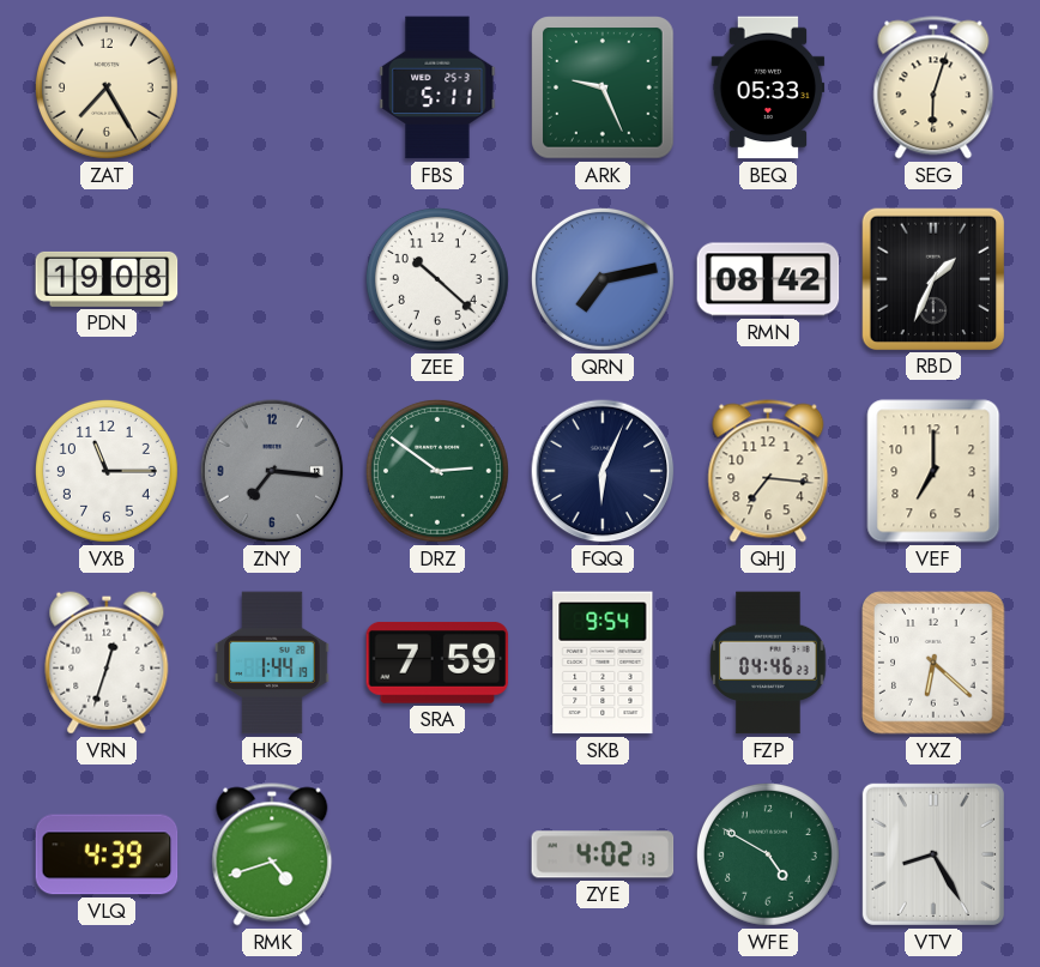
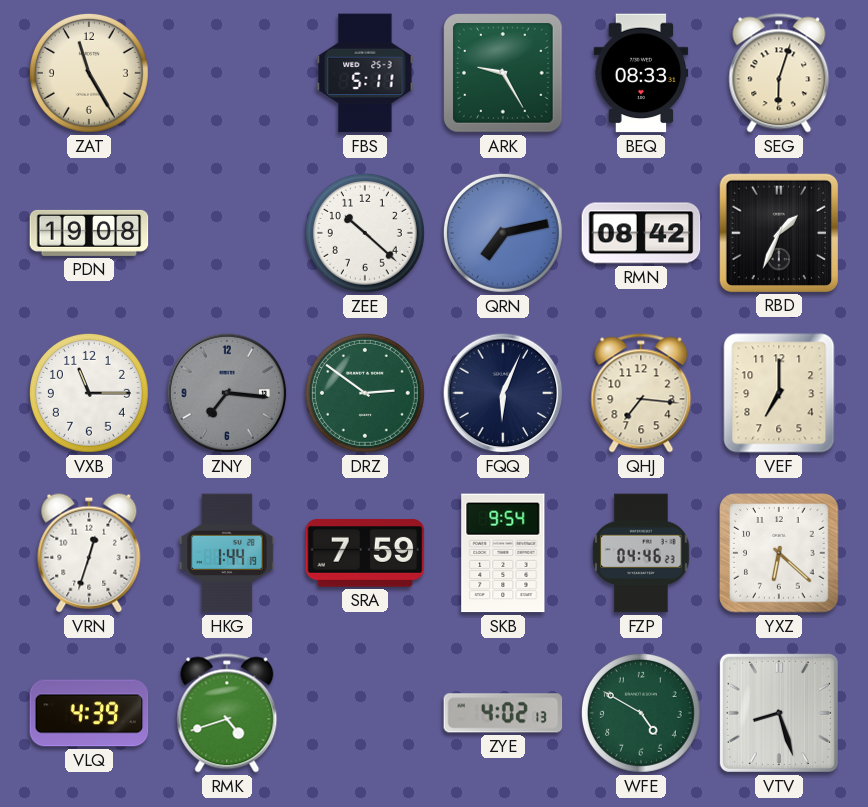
ZAT: 7:25 -> 11:25
ARK: 9:26 -> 9:25
BEQ: 05:33 -> 08:33
VTV: 8:25 -> 8:27
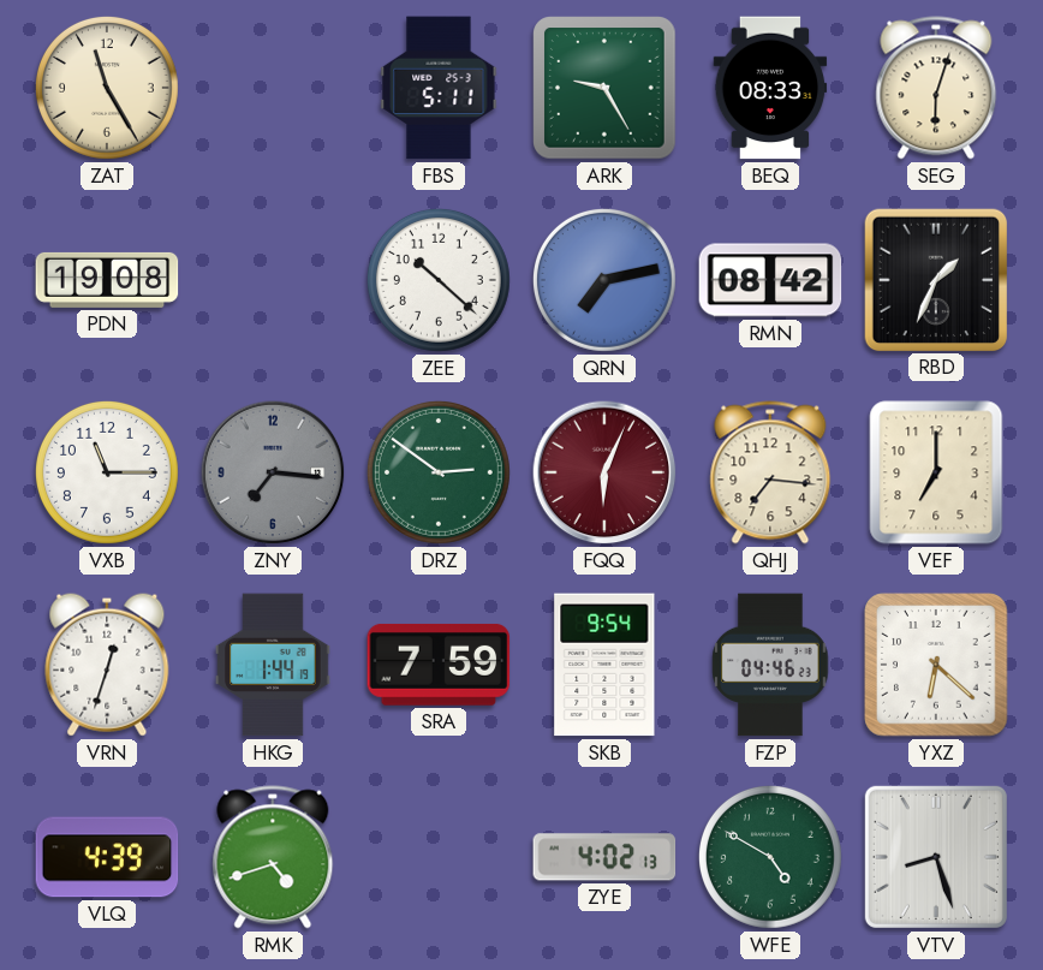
FQQ dial: navy -> burgundy
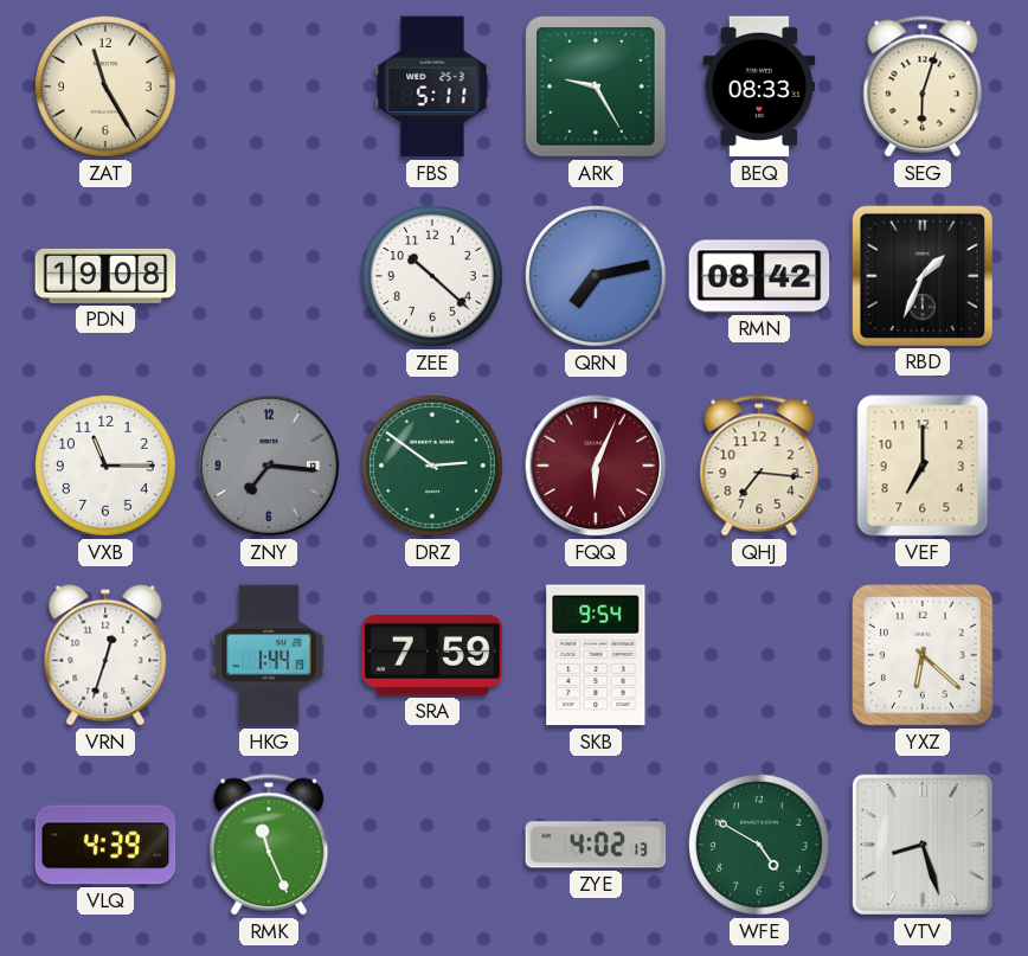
FZP: 04:46 -> none
RMK: 4:42 -> 11:26
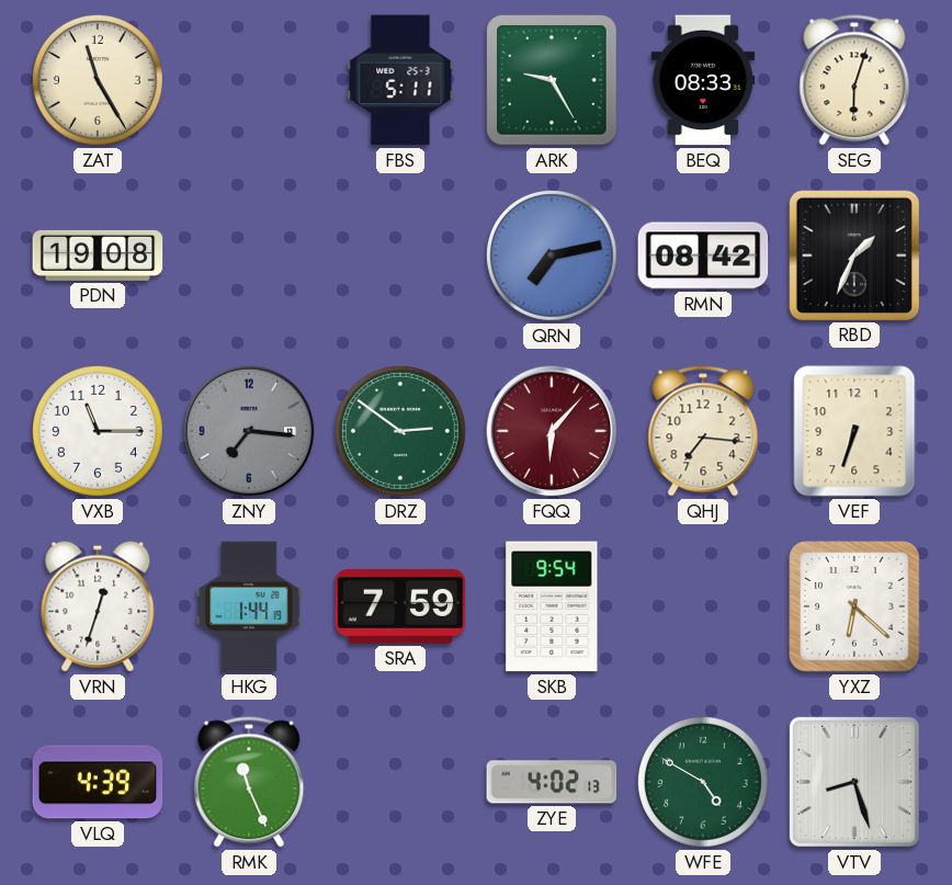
ZEE: 10:22 -> none
FQQ: 6:04 -> 6:07
VEF: 7:00 -> 6:33
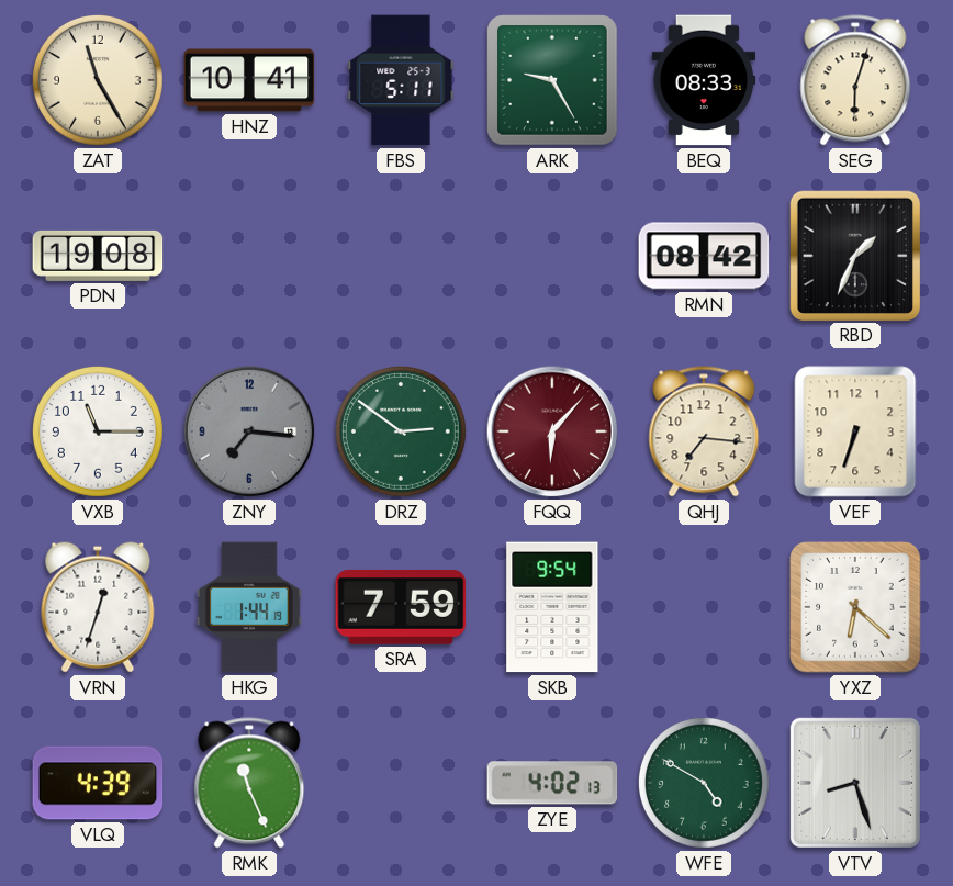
HNZ: none -> 10:41
QRN: 7:13 -> none
